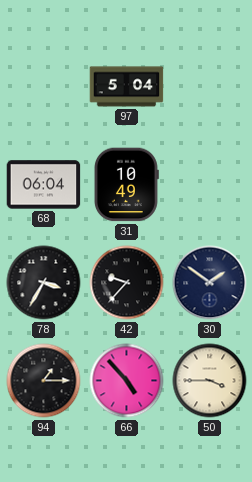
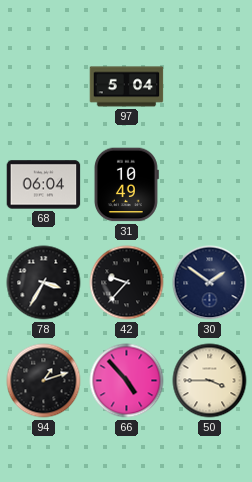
94: 1:15 -> 1:12
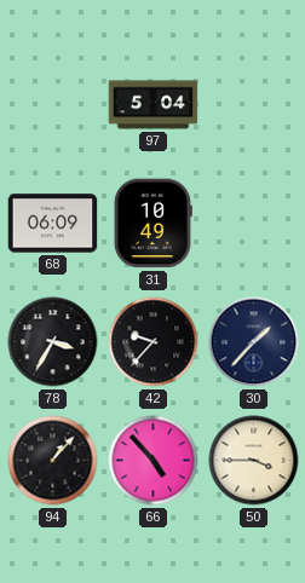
68: 06:04 -> 06:09
30: 1:51 -> 1:37
94: 1:12 -> 1:07
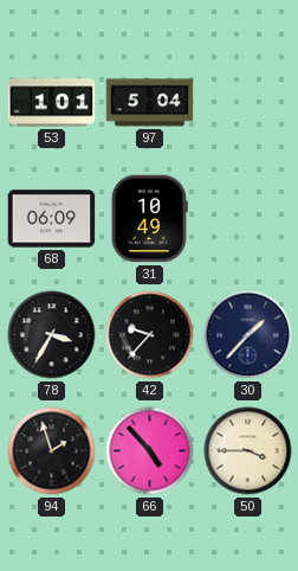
53: none -> 1:01
94: 1:07 -> 1:57
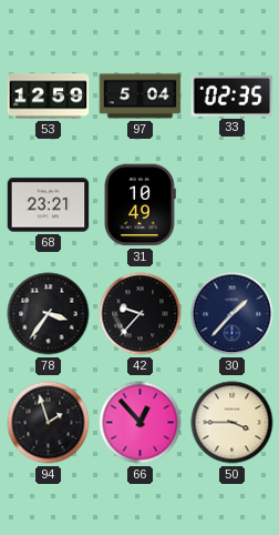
53: 1:01 -> 12:59
33: none -> 02:35
68: 06:09 -> 23:21
78: 3:35 -> 3:36
66: 4:53 -> 12:53
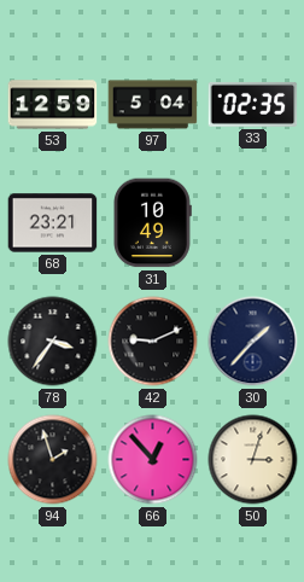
42: 9:37 -> 9:11
50: 3:45 -> 3:03
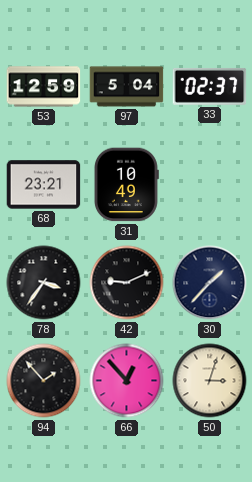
33: 02:35 -> 02:37
94: 1:57 -> 1:53
